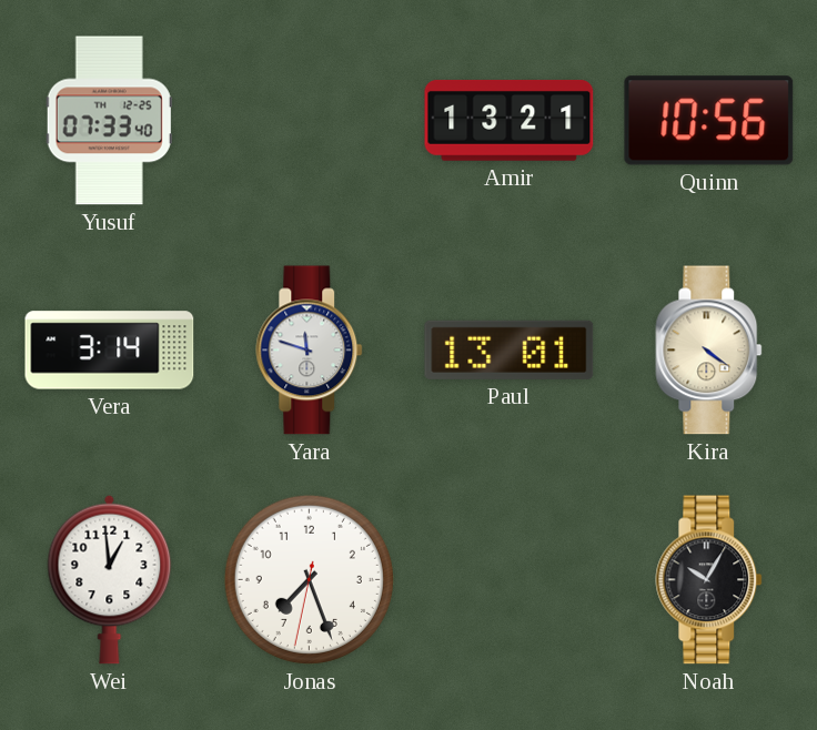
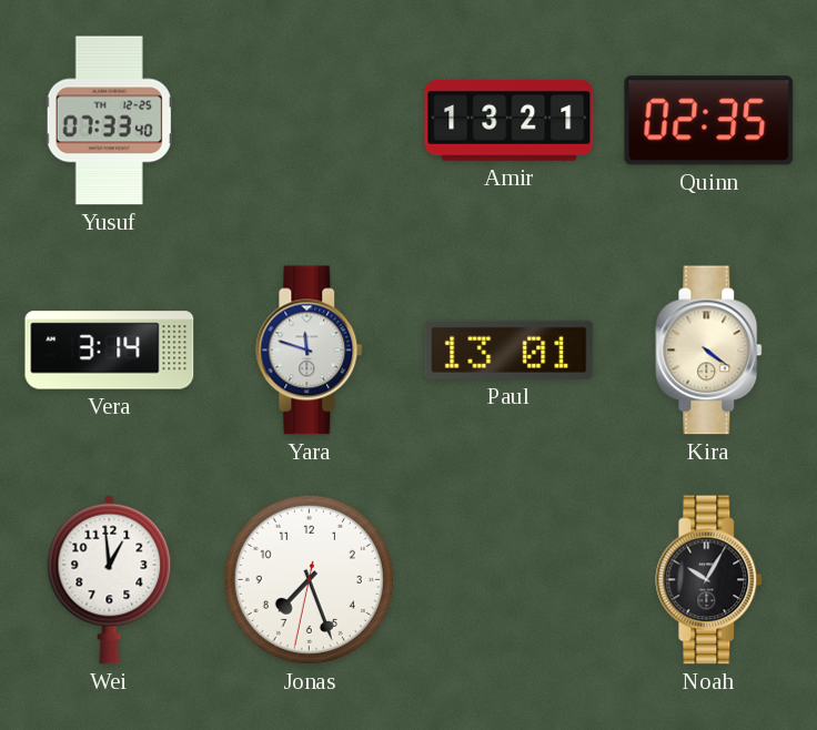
Quinn: 10:56 -> 02:35
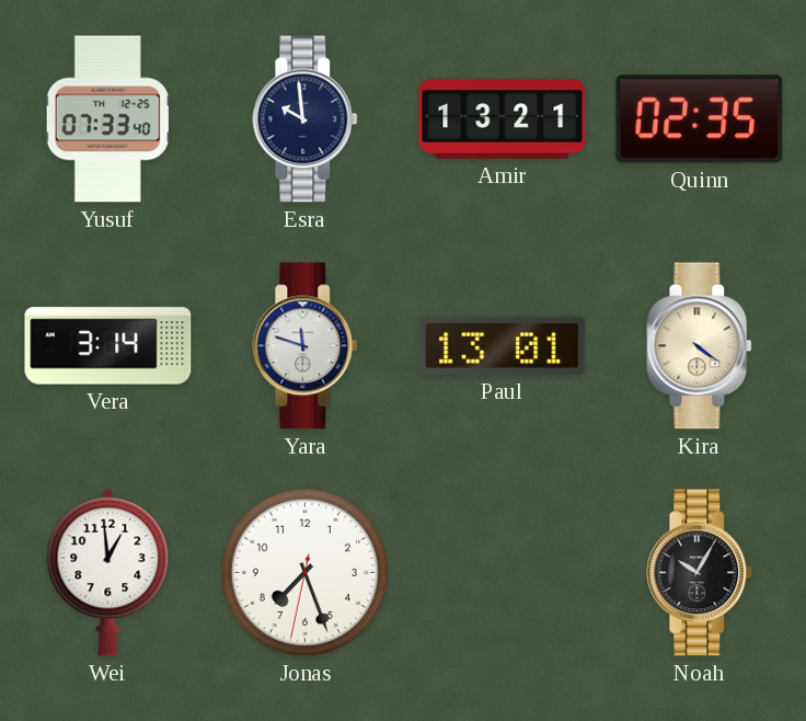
Esra: none -> 9:59
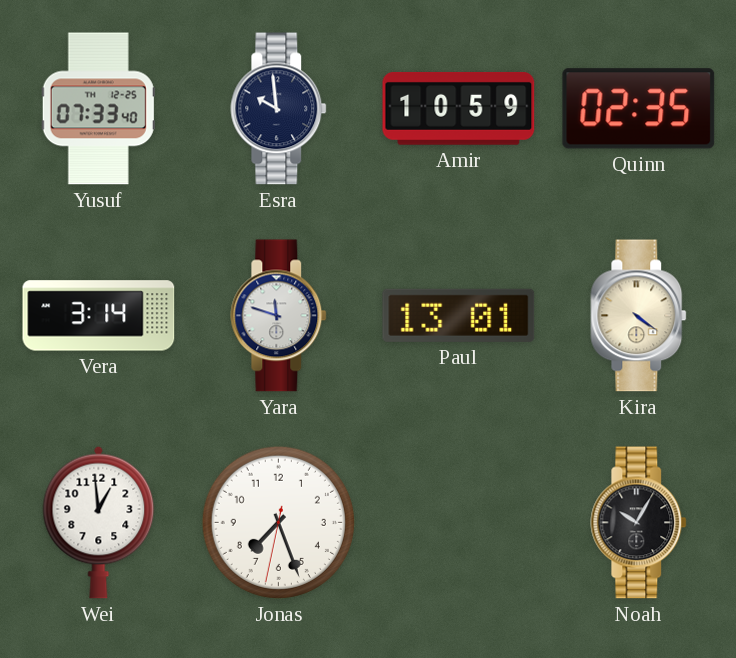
Amir: 13:21 -> 10:59
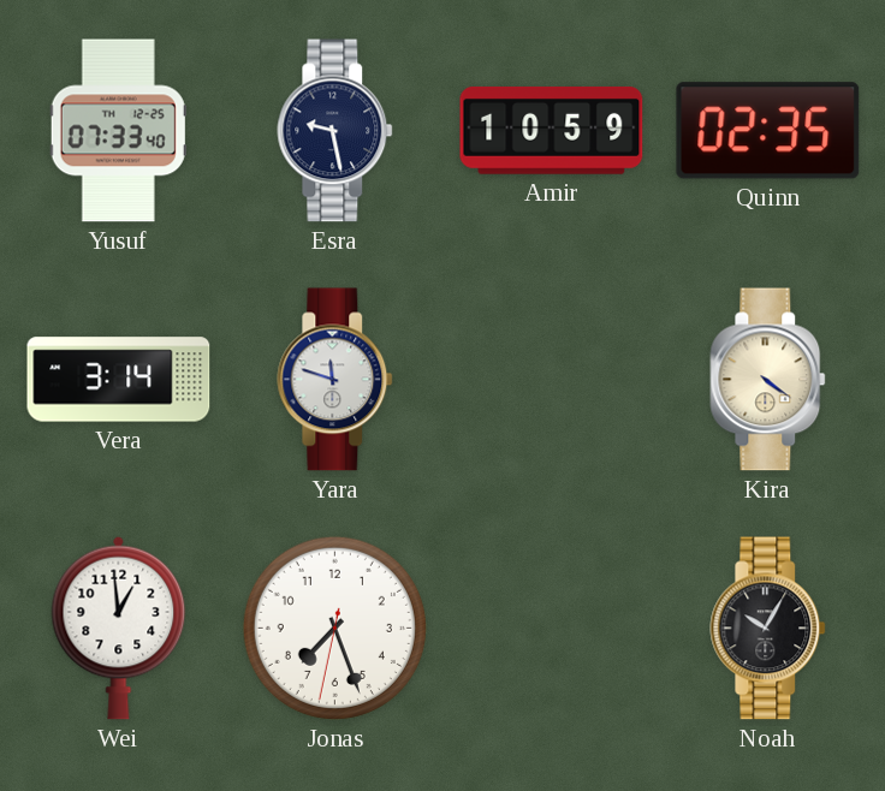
Esra: 9:59 -> 9:28
Paul: 13:01 -> none
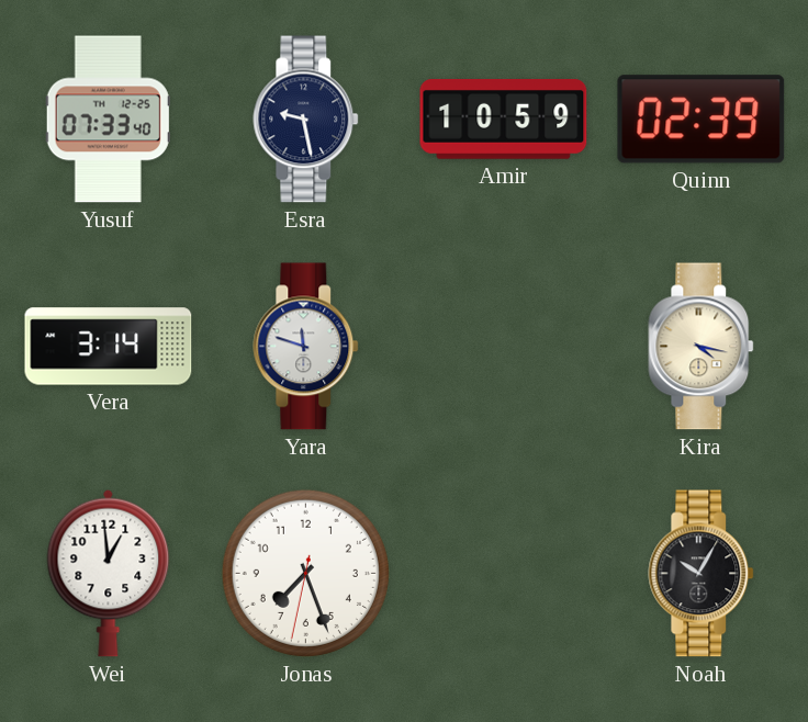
Quinn: 02:35 -> 02:39
Kira: 4:21 -> 4:17
